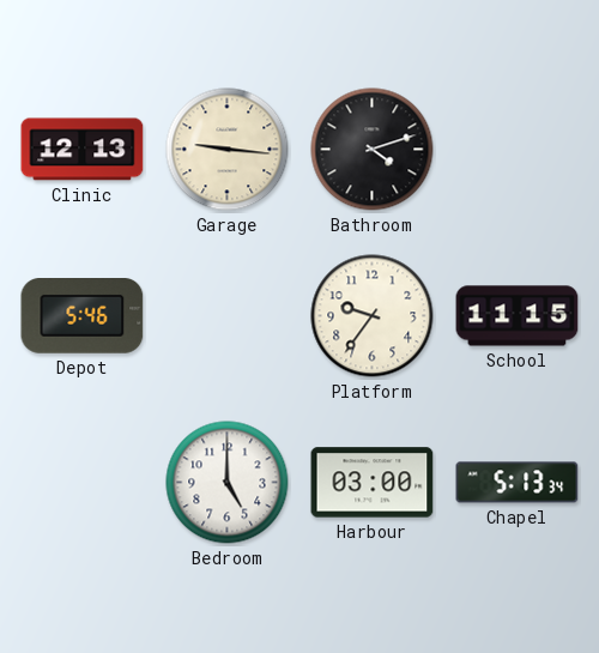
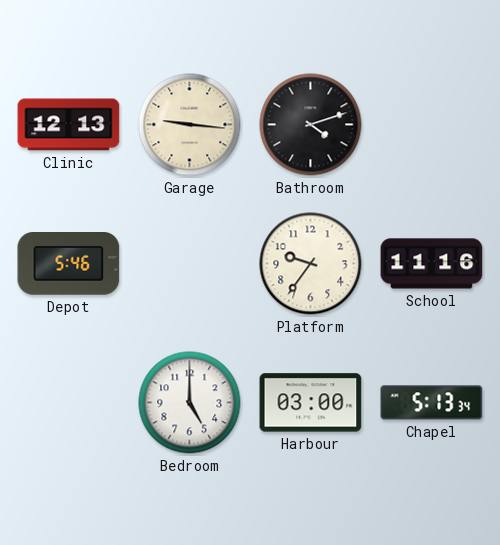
School: 11:15 -> 11:16
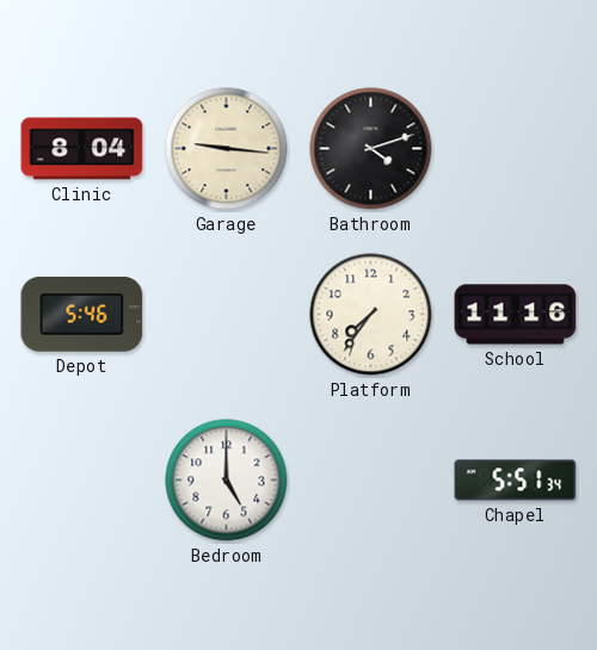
Clinic: 12:13 -> 8:04
Platform: 9:36 -> 7:36
Harbour: 03:00 -> none
Chapel: 5:13 -> 5:51
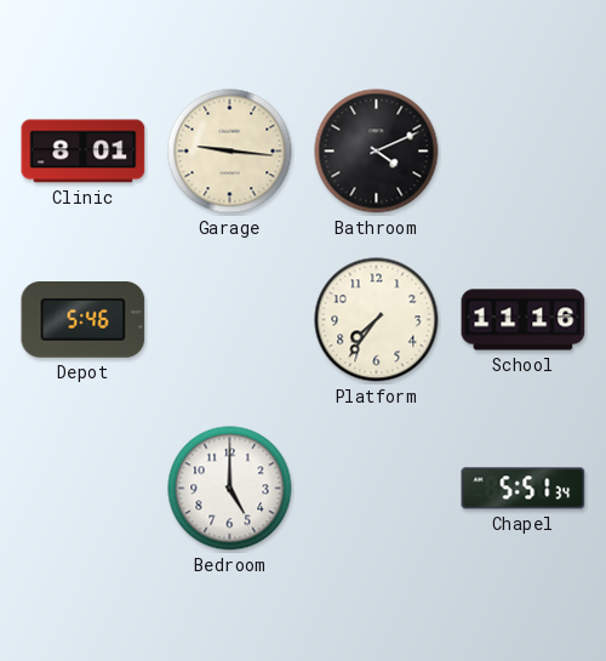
Clinic: 8:04 -> 8:01
Bathroom: 4:12 -> 4:11
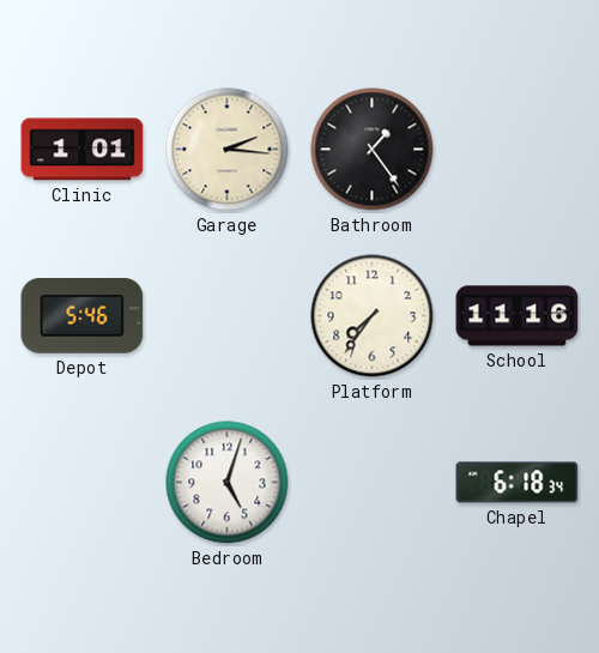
Clinic: 8:01 -> 1:01
Garage: 9:16 -> 2:16
Bathroom: 4:11 -> 1:24
Bedroom: 5:00 -> 5:03
Chapel: 5:51 -> 6:18
